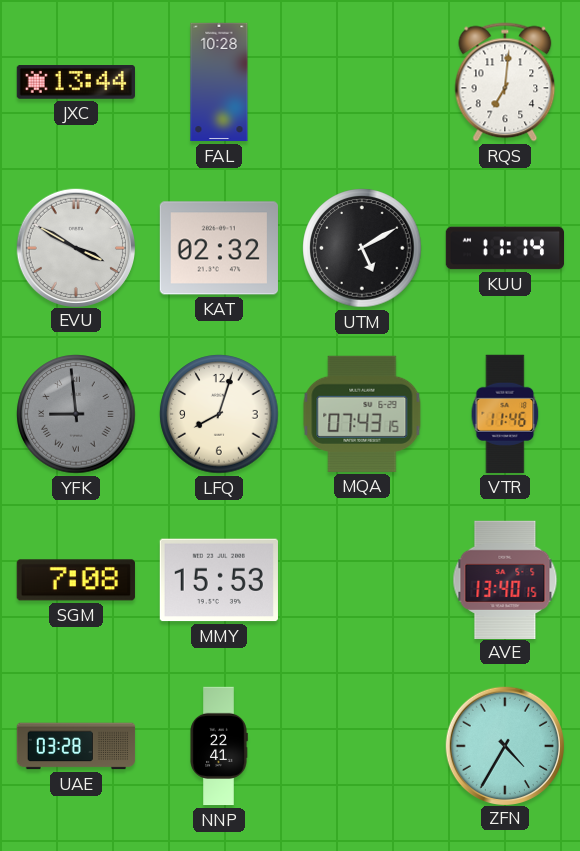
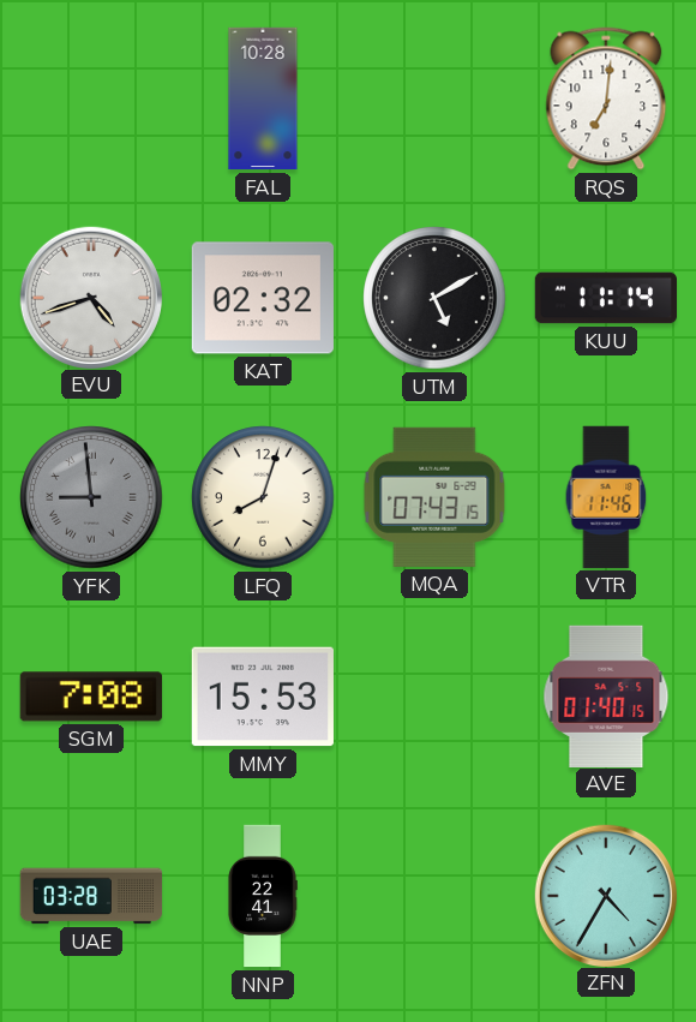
JXC: 13:44 -> none
EVU: 3:50 -> 4:42
AVE: 13:40 -> 01:40
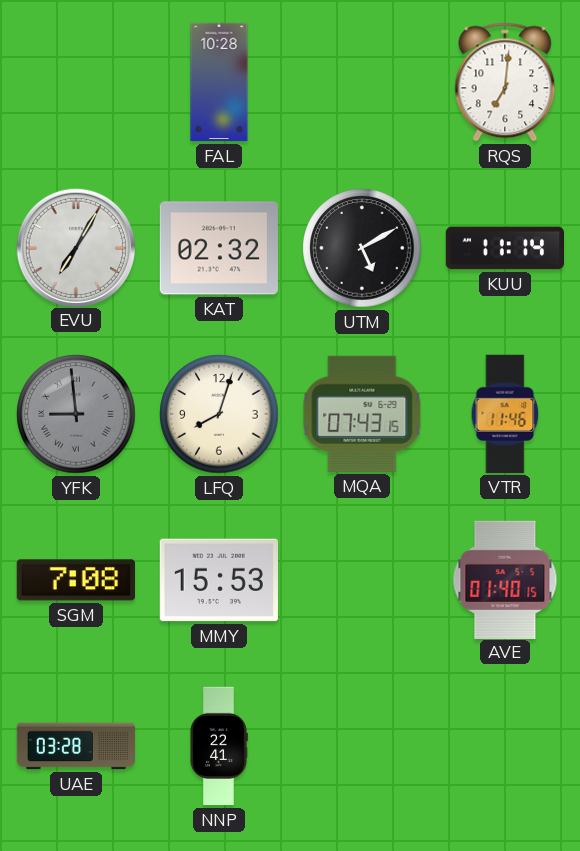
EVU: 4:42 -> 7:05
ZFN: 4:35 -> none
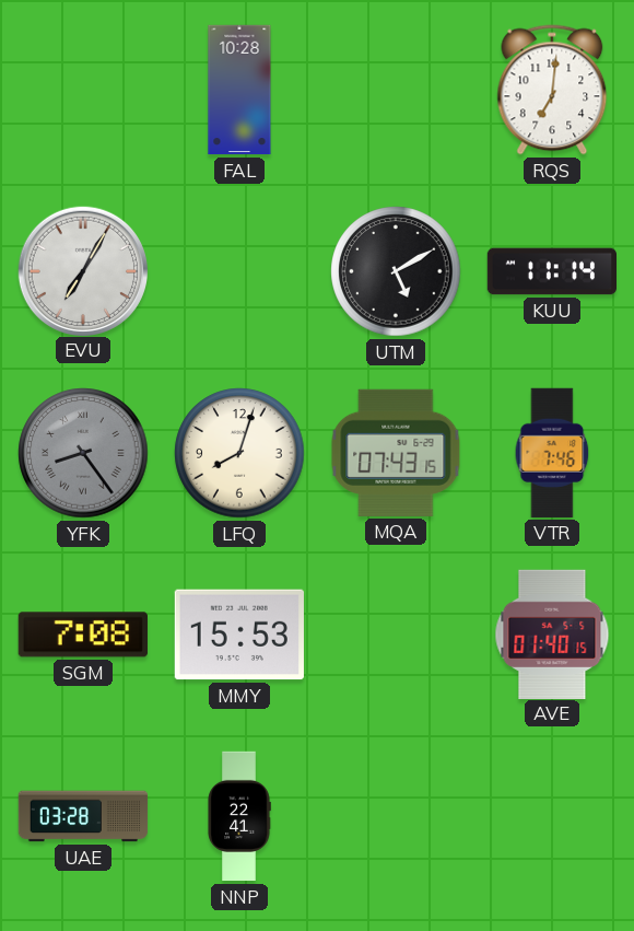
KAT: 02:32 -> none
YFK: 8:59 -> 8:24
VTR: 11:46 -> 7:46
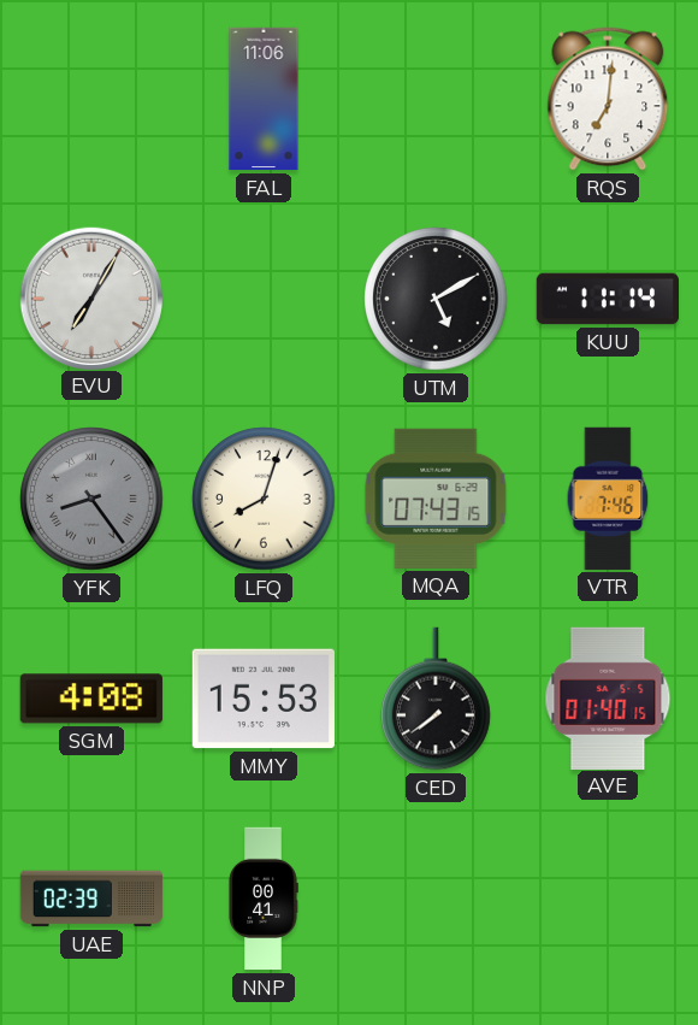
FAL: 10:28 -> 11:06
SGM: 7:08 -> 4:08
CED: none -> 7:39
UAE: 03:28 -> 02:39
NNP: 22:41 -> 00:41
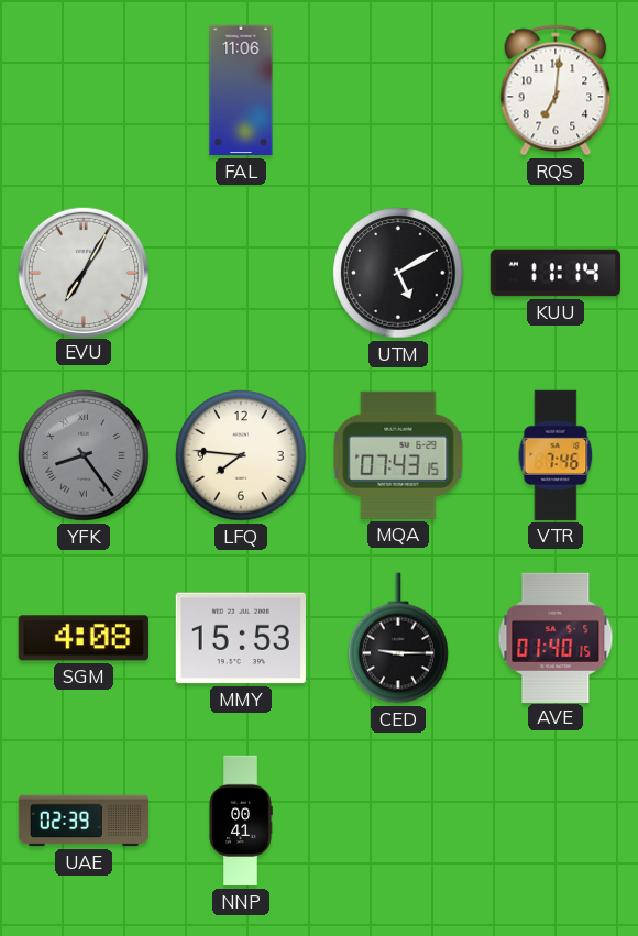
LFQ: 8:03 -> 7:46
CED: 7:39 -> 9:15
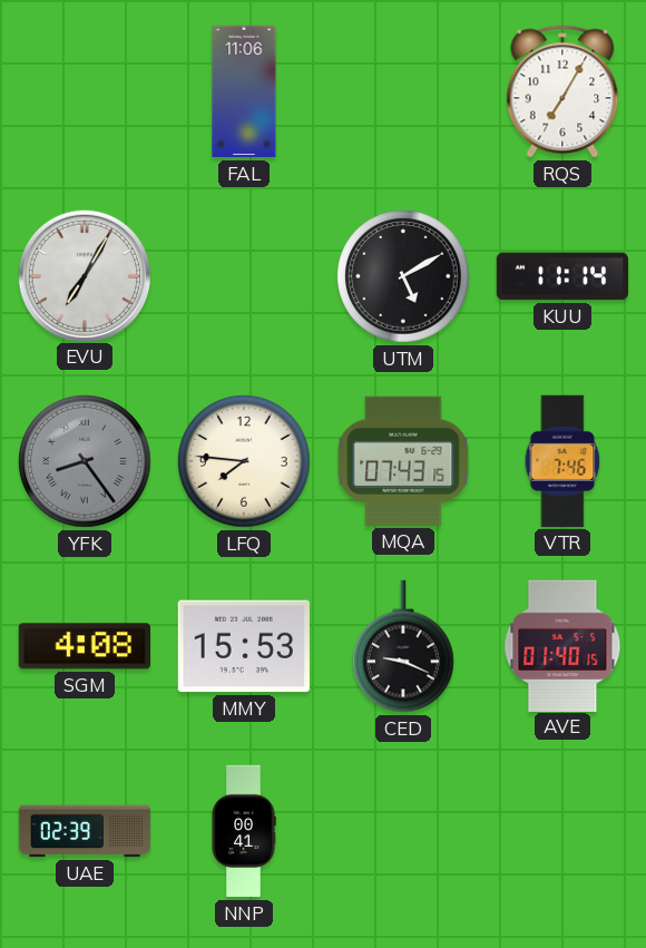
RQS: 7:01 -> 7:05
CED: 9:15 -> 9:19
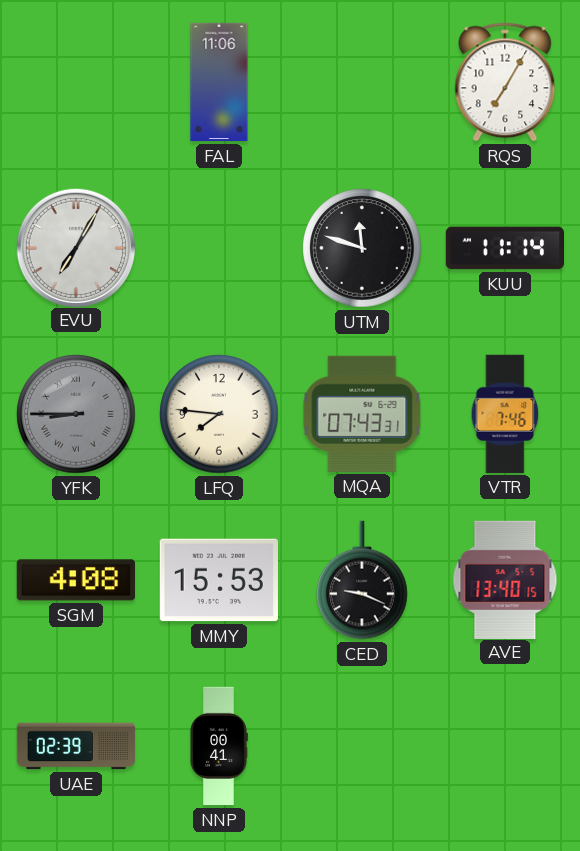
UTM: 5:10 -> 11:48
YFK: 8:24 -> 8:45
MQA: 07:43:15 -> 07:43:31
AVE: 01:40 -> 13:40
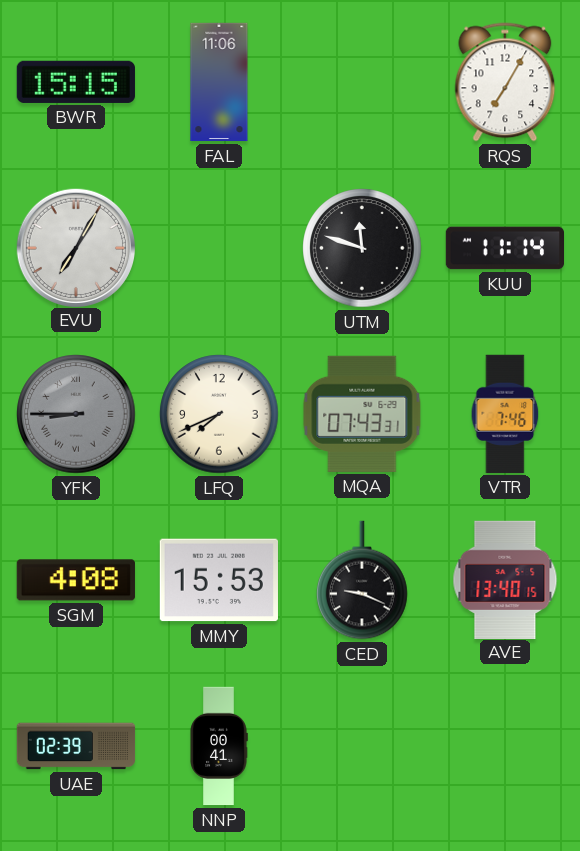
BWR: none -> 15:15
LFQ: 7:46 -> 7:41
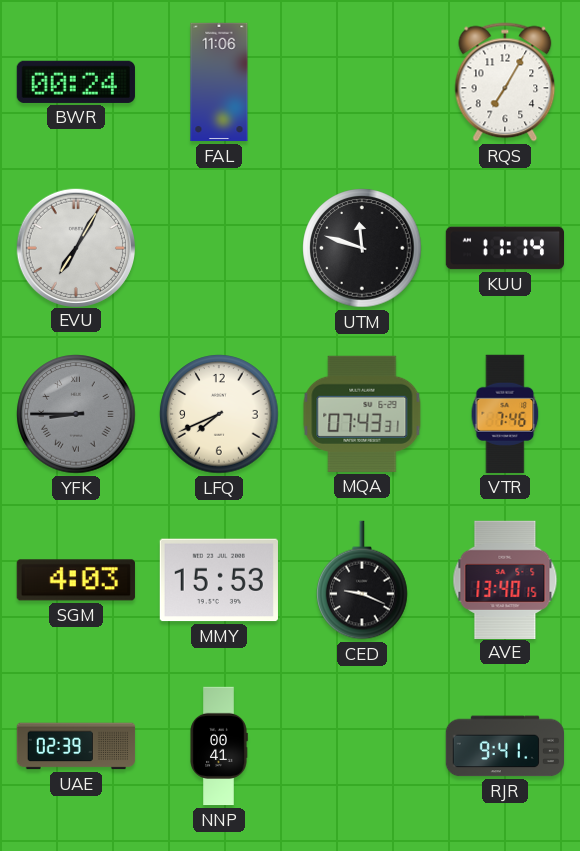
BWR: 15:15 -> 00:24
SGM: 4:08 -> 4:03
RJR: none -> 9:41
